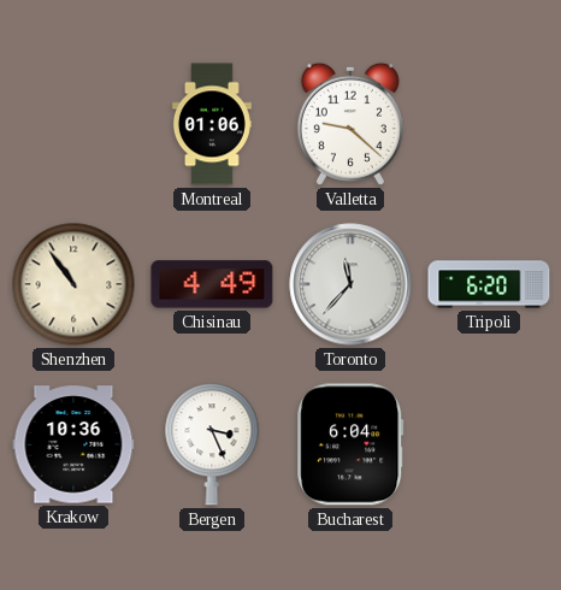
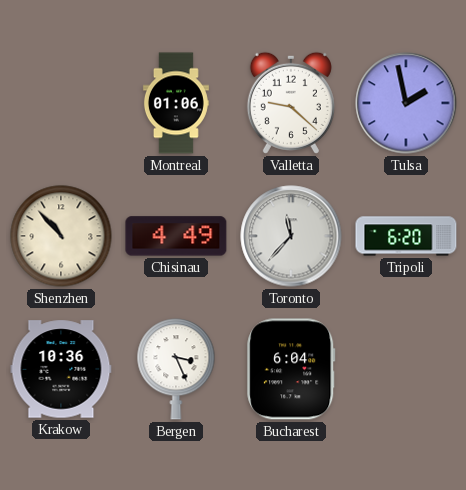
Tulsa: none -> 1:58
Shenzhen: 10:54 -> 10:53
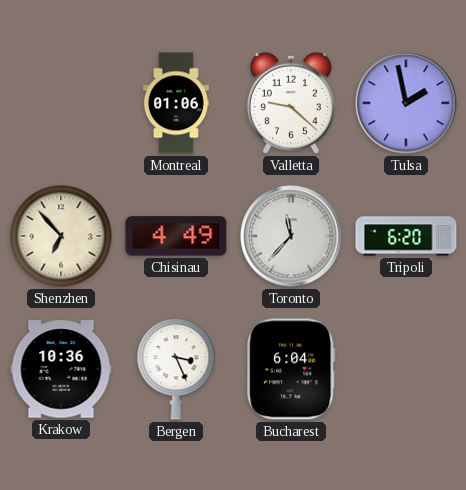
Shenzhen: 10:53 -> 6:53
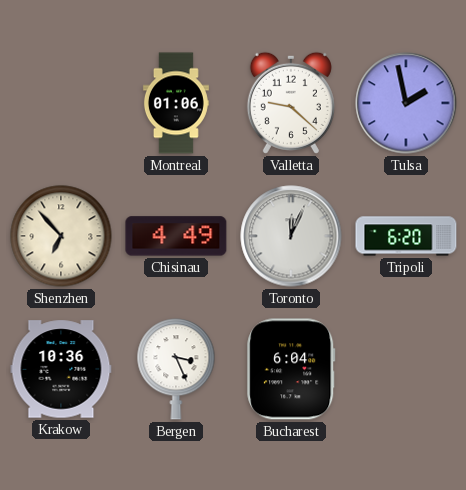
Toronto: 11:37 -> 12:04
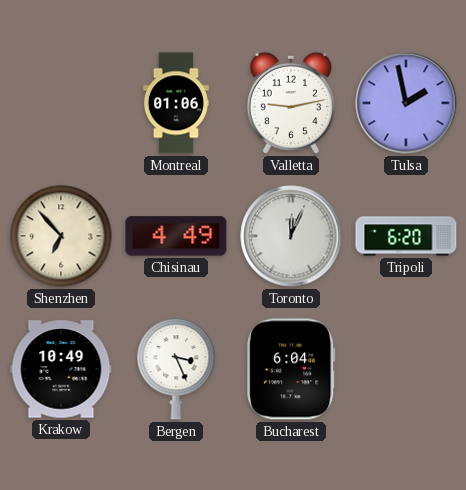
Valletta: 9:22 -> 9:13
Krakow: 10:36 -> 10:49
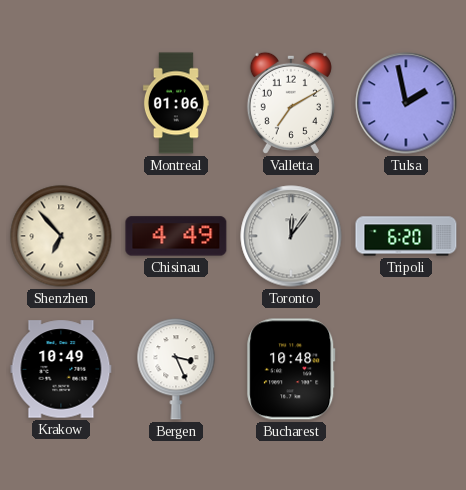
Valletta: 9:13 -> 7:10
Toronto: 12:04 -> 12:06
Bucharest: 6:04 -> 10:48
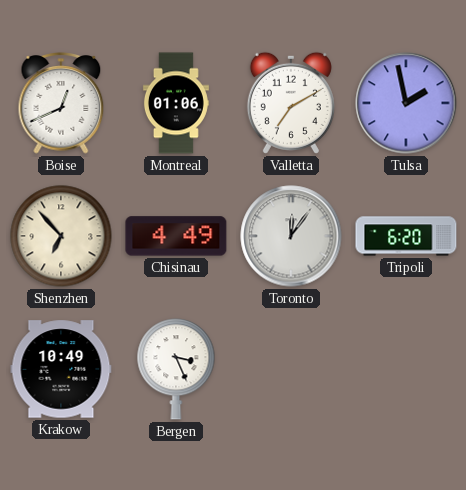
Boise: none -> 12:41
Bucharest: 10:48 -> none
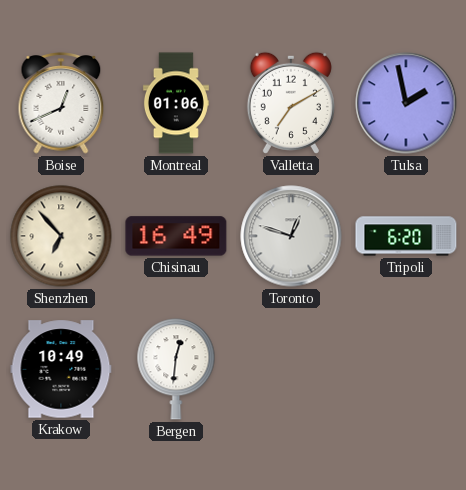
Chisinau: 4:49 -> 16:49
Toronto: 12:06 -> 12:48
Bergen: 3:26 -> 12:31
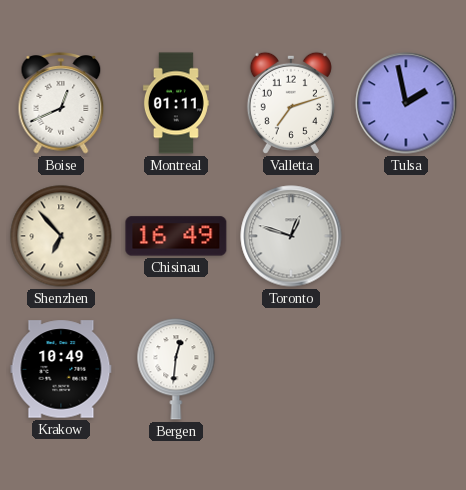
Montreal: 01:06 -> 01:11
Valletta: 7:10 -> 7:12
Tripoli: 6:20 -> none
